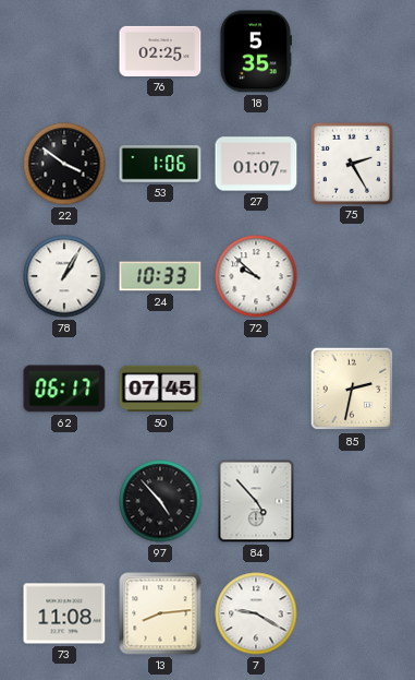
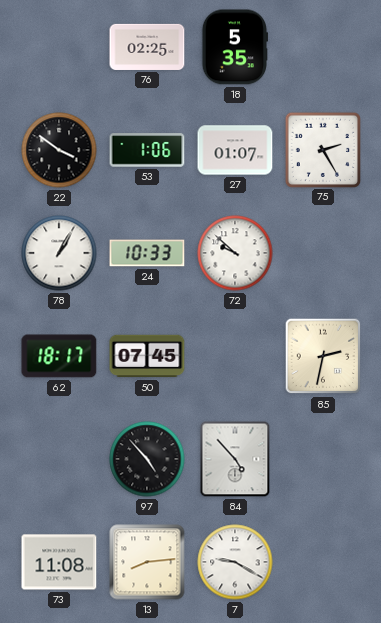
62: 06:17 -> 18:17
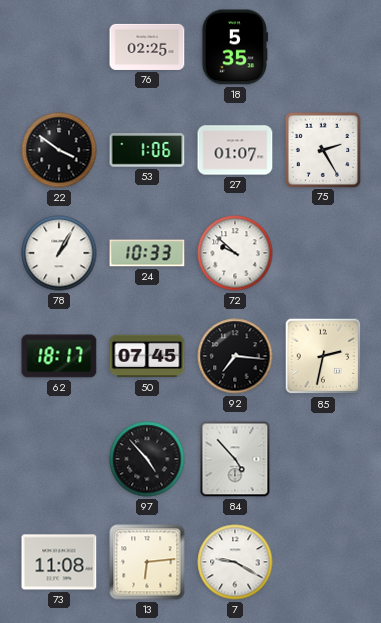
92: none -> 7:16
13: 8:14 -> 6:14
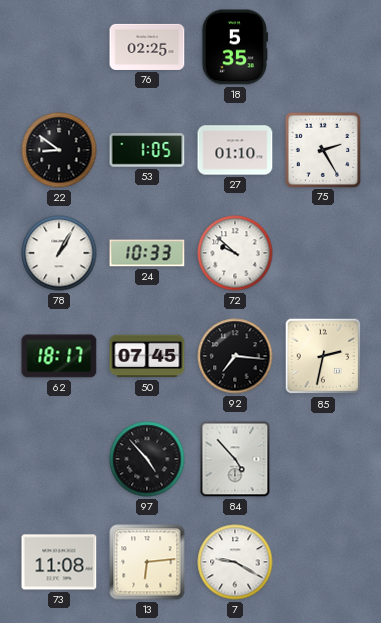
22: 3:51 -> 8:51
53: 1:06 -> 1:05
27: 01:07 -> 01:10
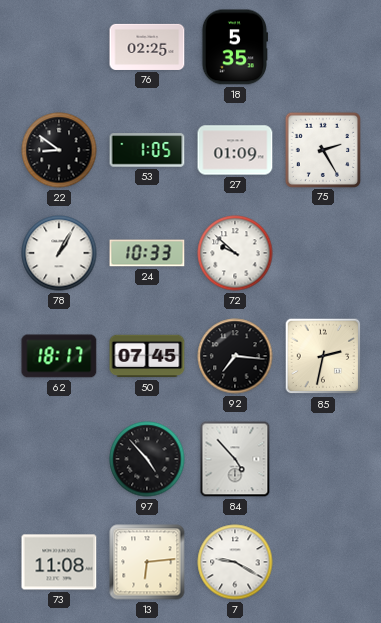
27: 01:10 -> 01:09
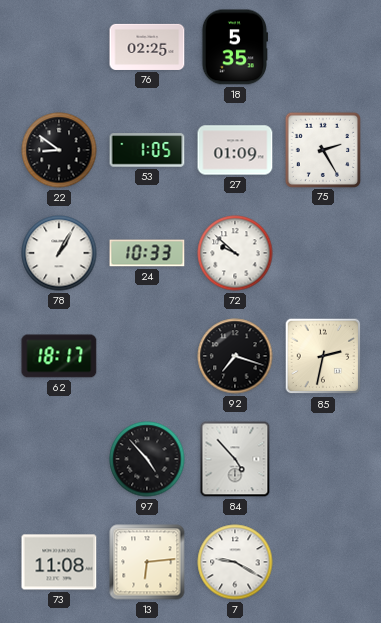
50: 07:45 -> none
92: 7:16 -> 7:18
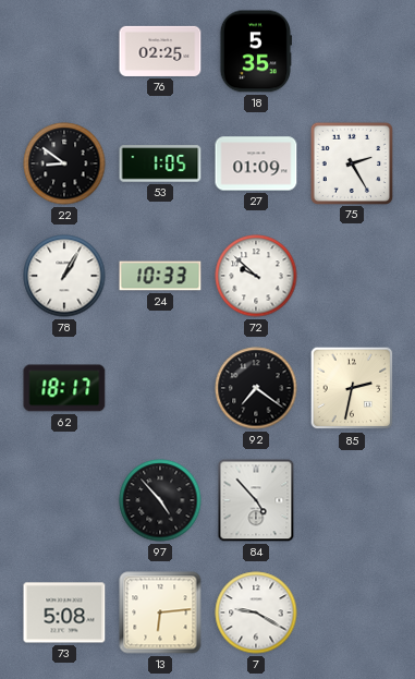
92: 7:18 -> 7:21
73: 11:08 -> 5:08
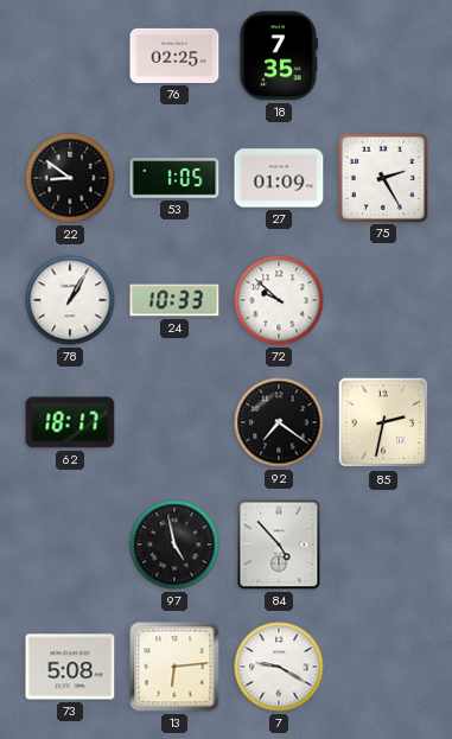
18: 5:35 -> 7:35
97: 4:53 -> 4:58
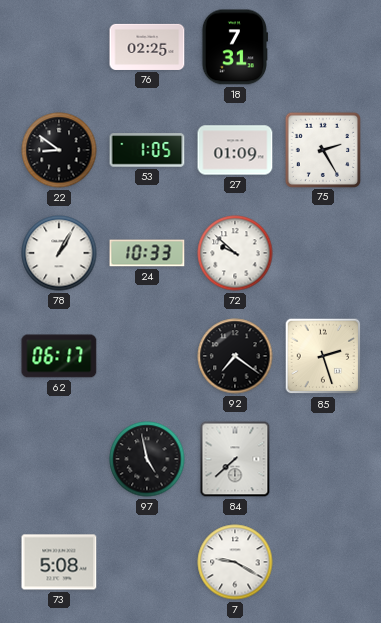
18: 7:35 -> 7:31
62: 18:17 -> 06:17
85: 2:32 -> 2:27
84: 4:53 -> 7:38
13: 6:14 -> none
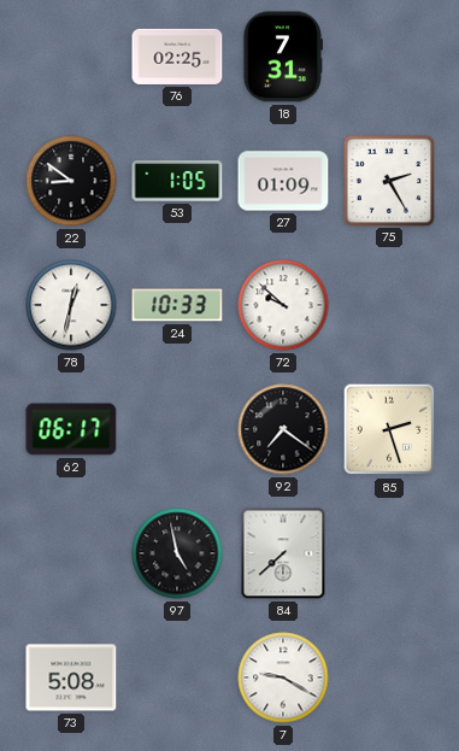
78: 1:05 -> 12:32
